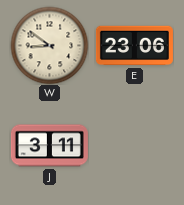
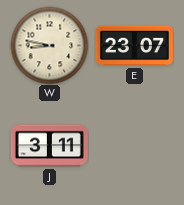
W: 8:51 -> 8:47
E: 23:06 -> 23:07
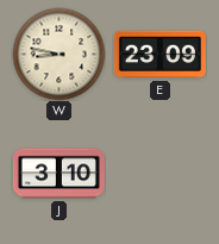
E: 23:07 -> 23:09
J: 3:11 -> 3:10
